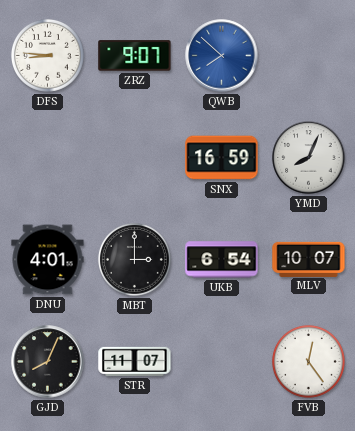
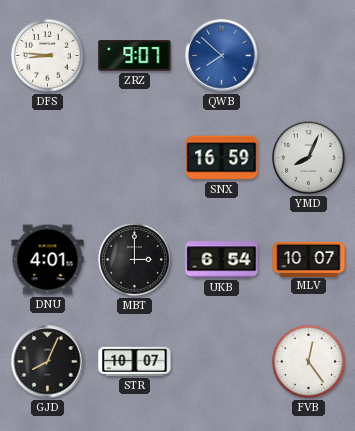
STR: 11:07 -> 10:07
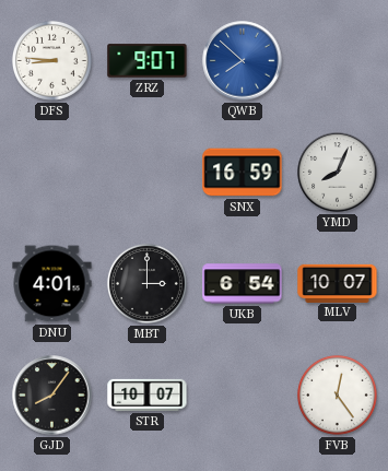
GJD: 8:04 -> 8:06
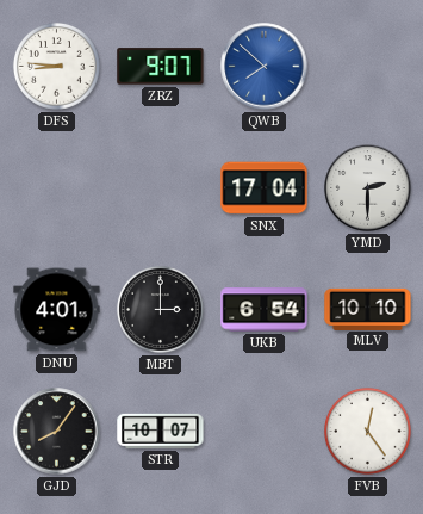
SNX: 16:59 -> 17:04
YMD: 8:04 -> 2:30
MLV: 10:07 -> 10:10
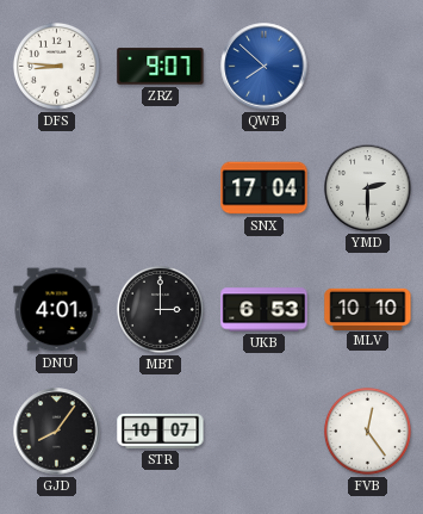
UKB: 6:54 -> 6:53
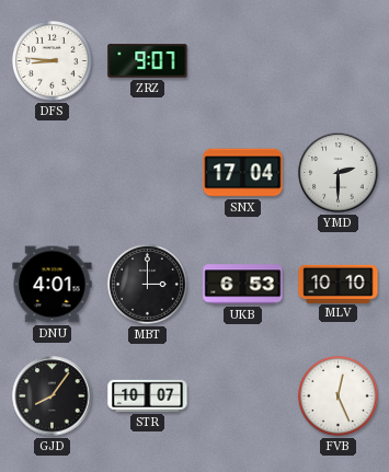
QWB: 7:52 -> none
FVB: 12:24 -> 12:26
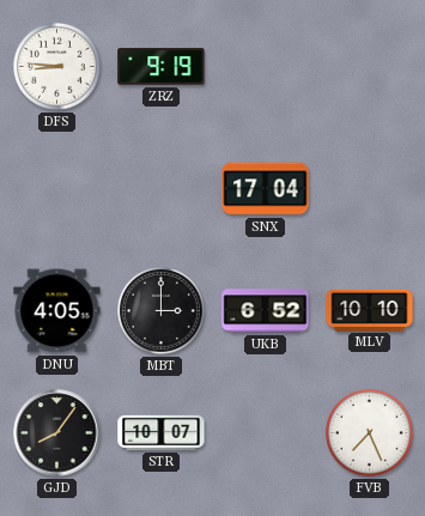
ZRZ: 9:07 -> 9:19
YMD: 2:30 -> none
DNU: 4:01 -> 4:05
UKB: 6:53 -> 6:52
FVB: 12:26 -> 7:26
